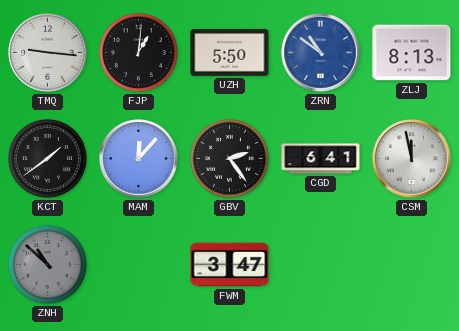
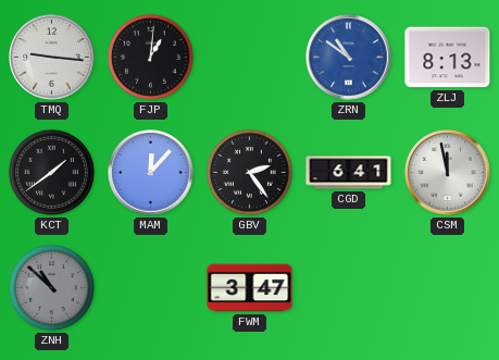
UZH: 5:50 -> none
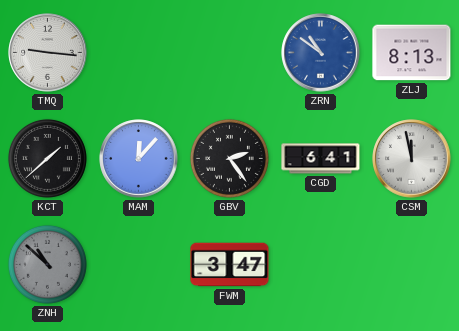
FJP: 1:01 -> none
KCT: 1:39 -> 1:38
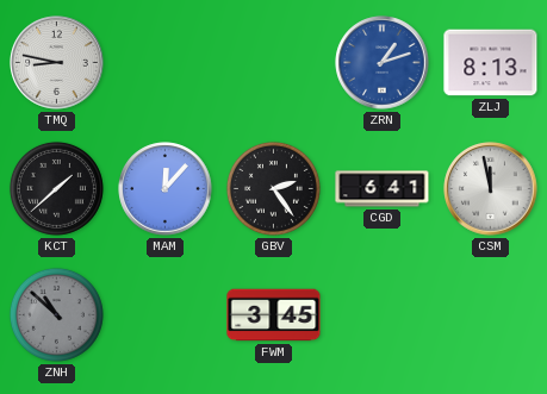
TMQ: 9:16 -> 8:47
ZRN: 10:51 -> 1:12
FWM: 3:47 -> 3:45
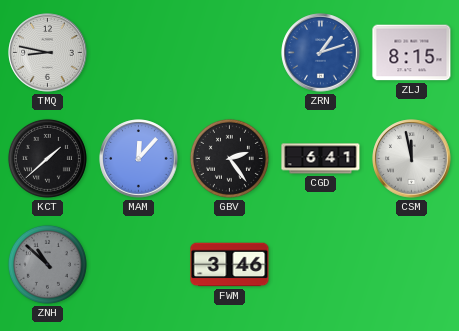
ZLJ: 8:13 -> 8:15
FWM: 3:45 -> 3:46
